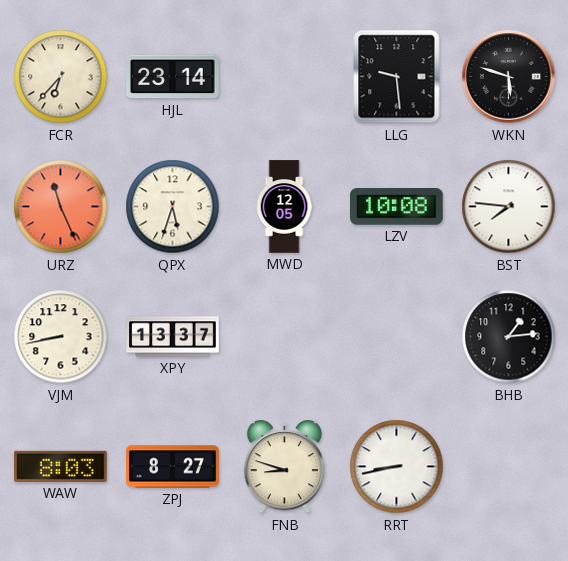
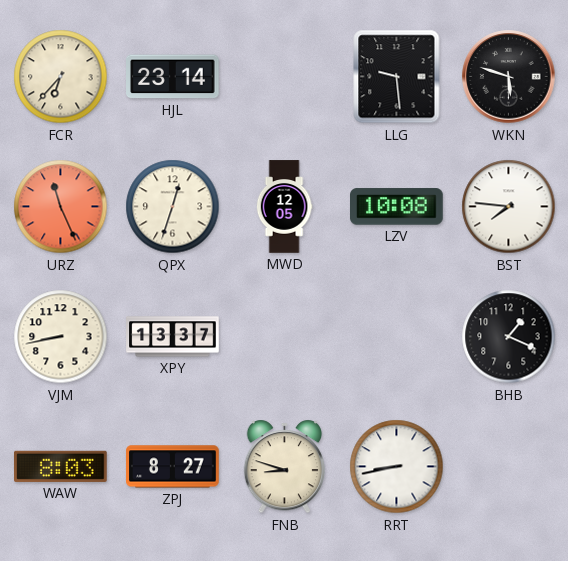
QPX: 5:33 -> 12:33
BHB: 1:14 -> 1:19
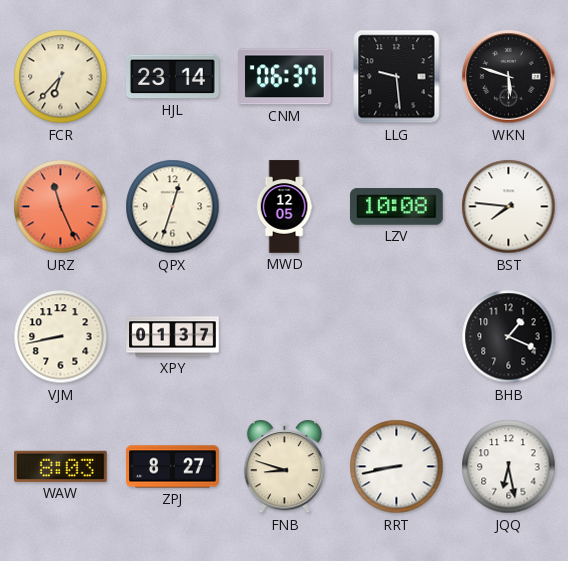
CNM: none -> 06:37
XPY: 13:37 -> 01:37
JQQ: none -> 6:28
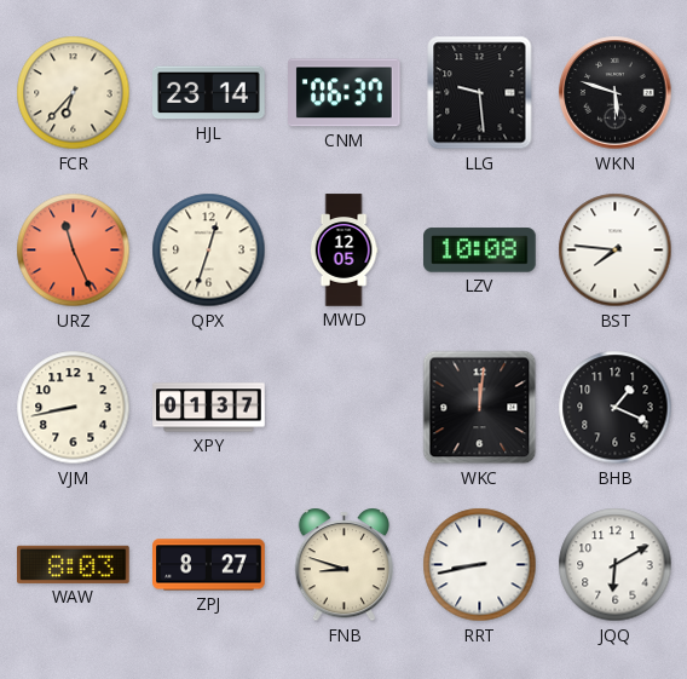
WKC: none -> 12:01
JQQ: 6:28 -> 6:10
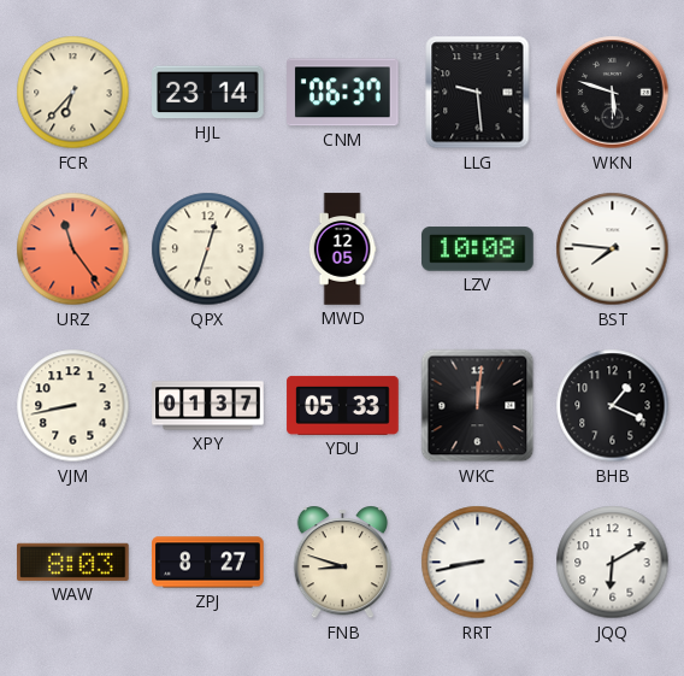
URZ: 11:26 -> 11:24
YDU: none -> 05:33
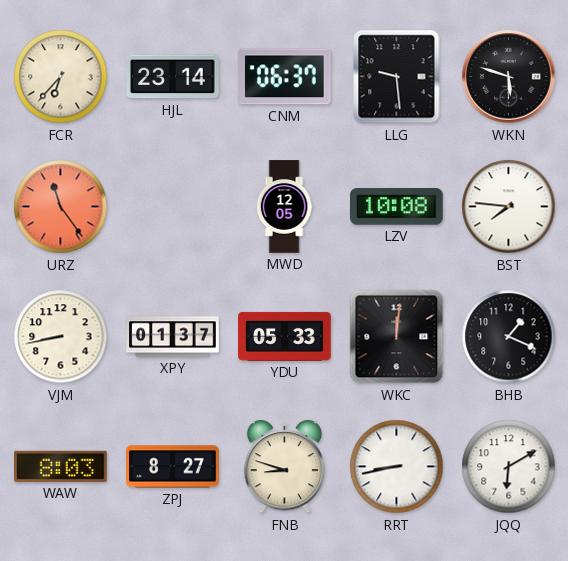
QPX: 12:33 -> none
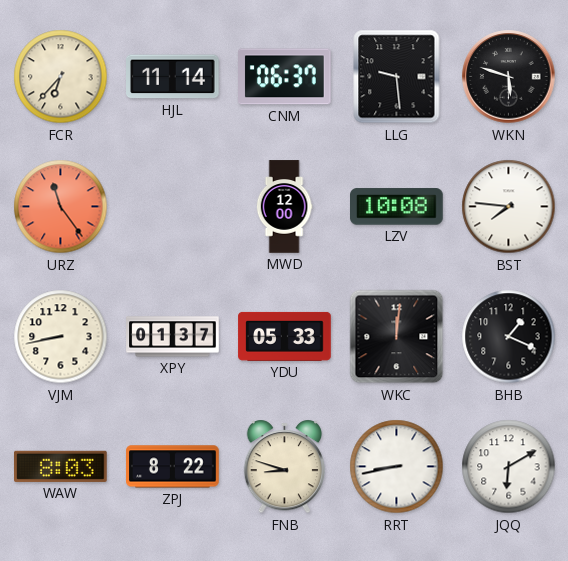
HJL: 23:14 -> 11:14
MWD: 12:05 -> 12:00
ZPJ: 8:27 -> 8:22
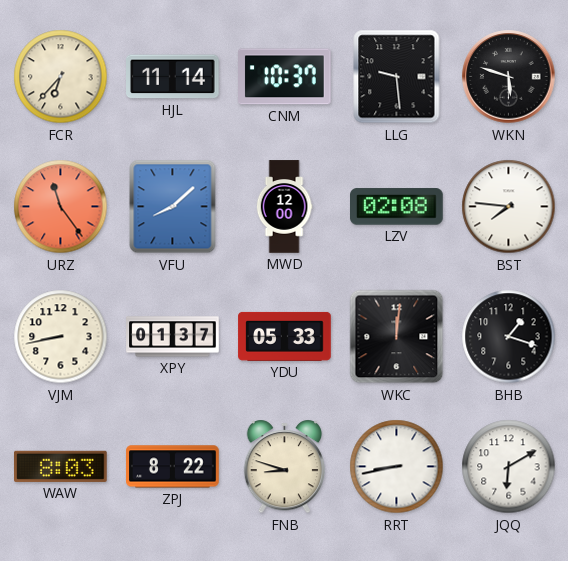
CNM: 06:37 -> 10:37
VFU: none -> 8:08
LZV: 10:08 -> 02:08
BHB: 1:19 -> 1:18
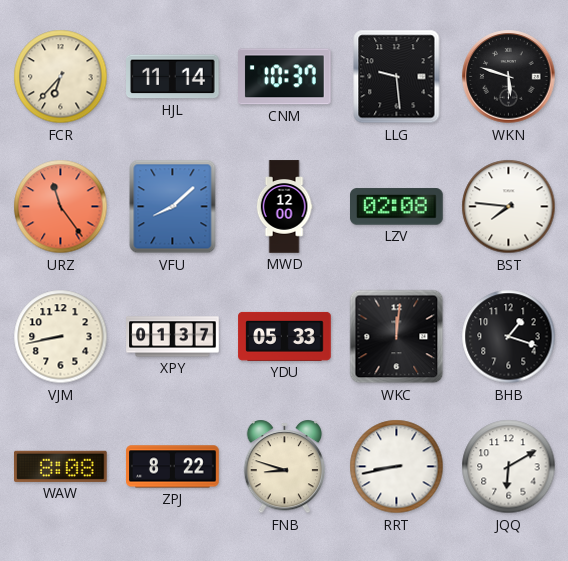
WAW: 8:03 -> 8:08
